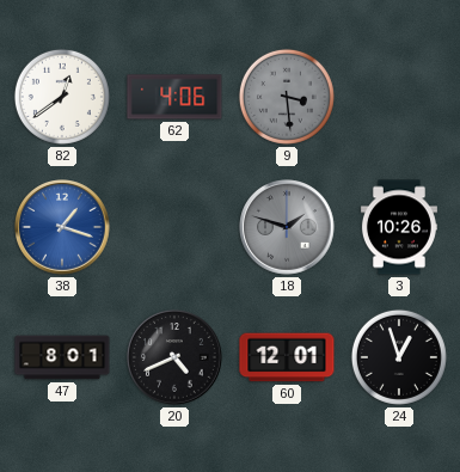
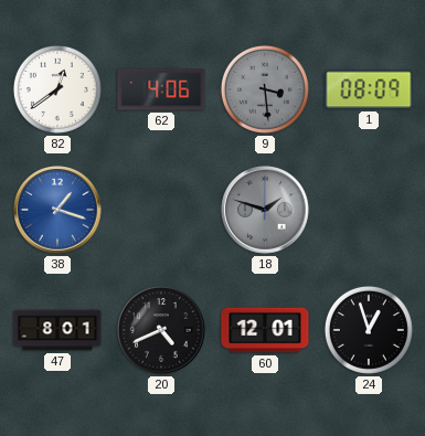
1: none -> 08:09
3: 10:26 -> none
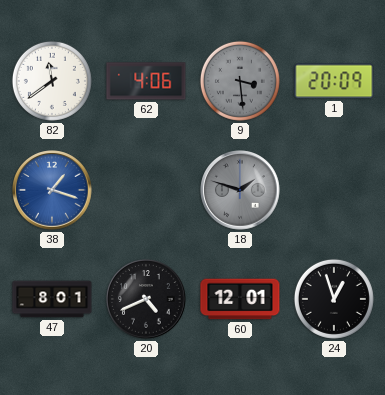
82: 12:39 -> 11:39
1: 08:09 -> 20:09
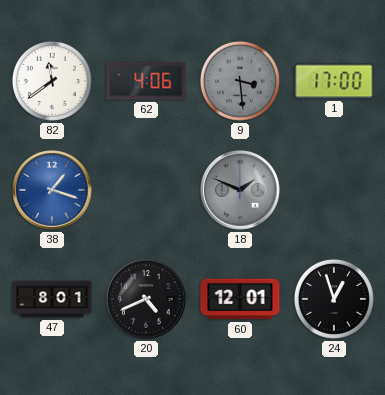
1: 20:09 -> 17:00
18: 1:48 -> 1:49
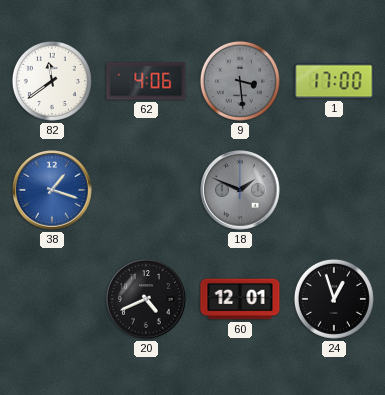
47: 8:01 -> none
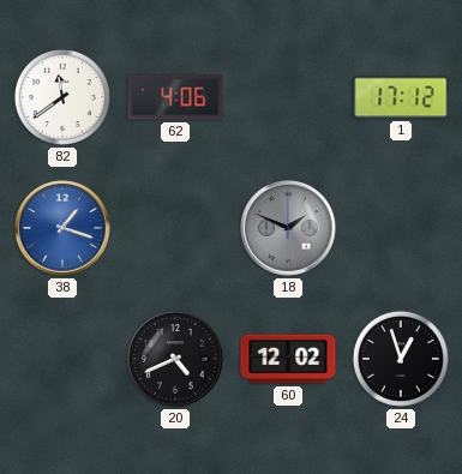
9: 3:29 -> none
1: 17:00 -> 17:12
60: 12:01 -> 12:02
